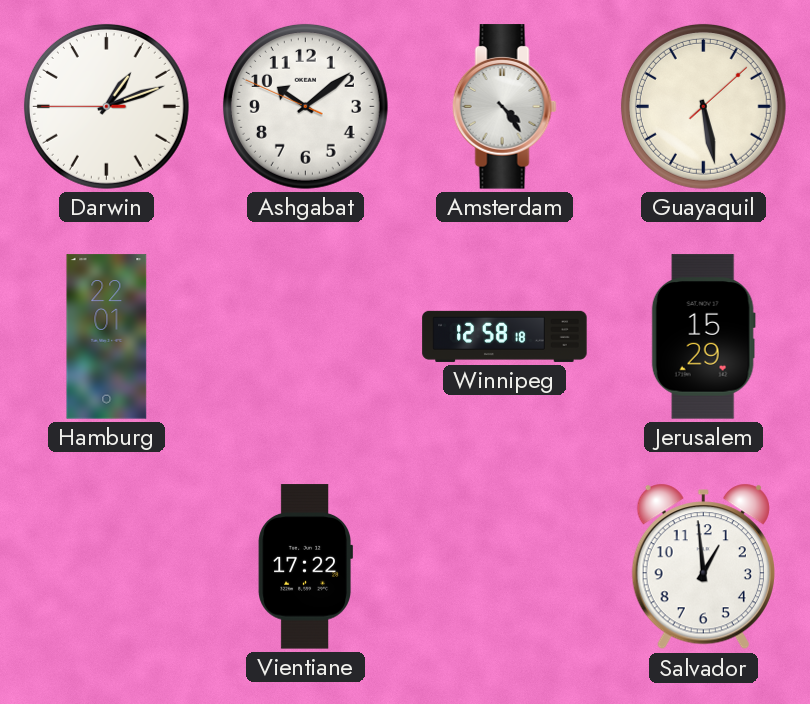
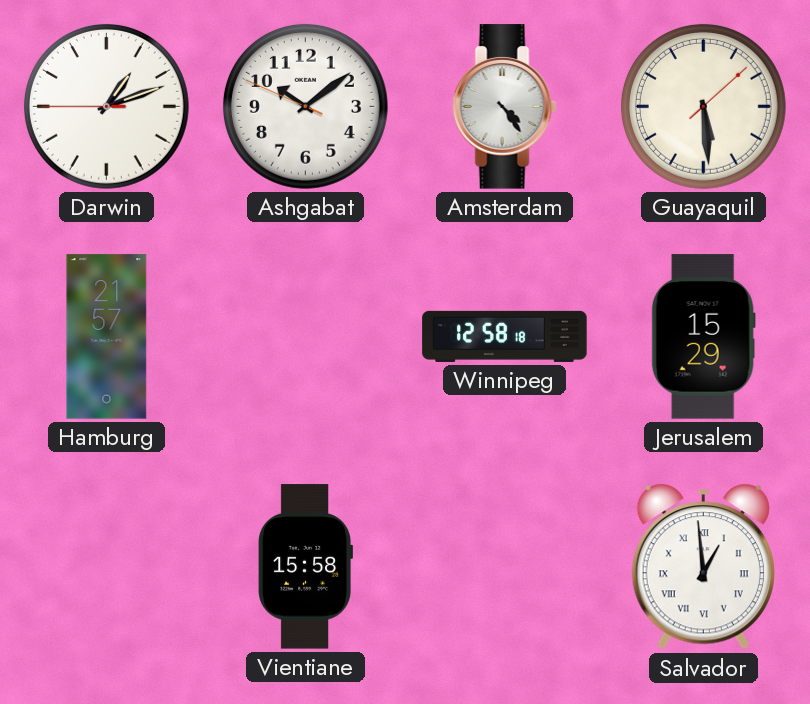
Guayaquil: 5:28 -> 5:29
Hamburg: 22:01 -> 21:57
Vientiane: 17:22 -> 15:58
Salvador numerals: Arabic -> Roman
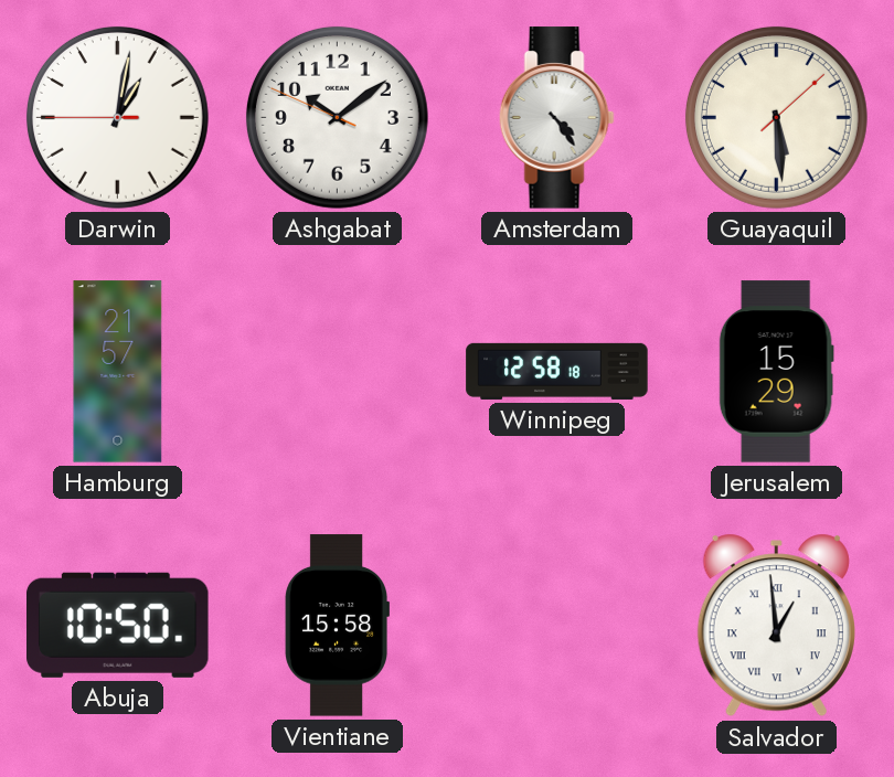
Darwin: 1:11 -> 1:01
Abuja: none -> 10:50
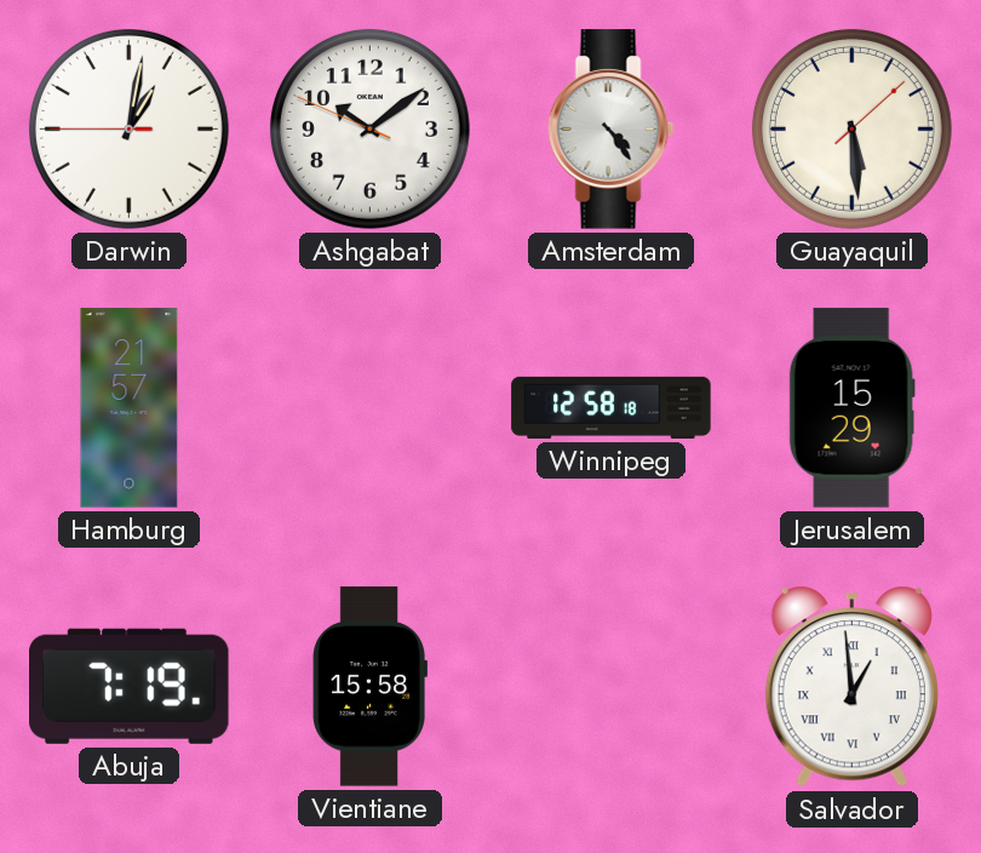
Abuja: 10:50 -> 7:19
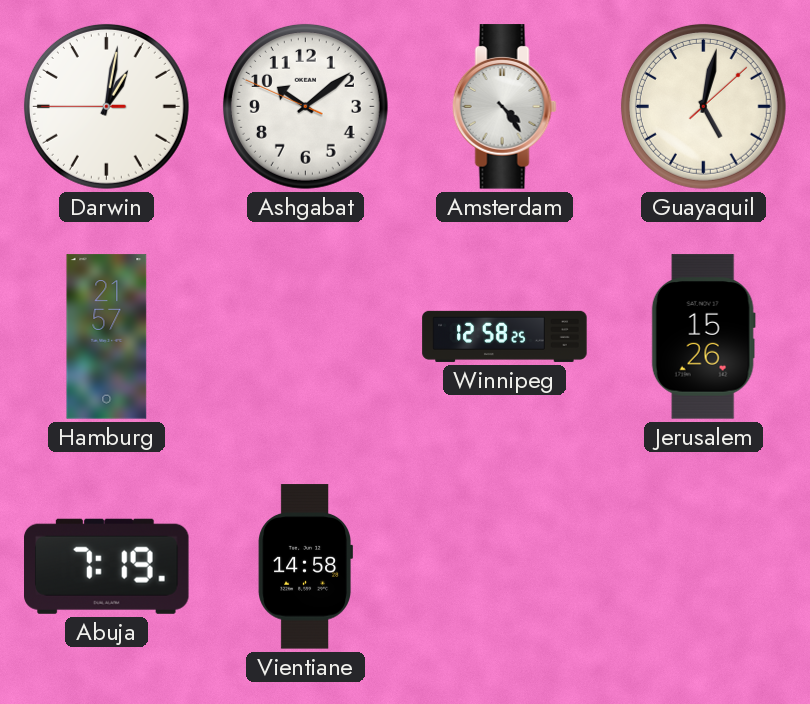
Guayaquil: 5:29 -> 5:02
Winnipeg: 12:58:18 -> 12:58:25
Jerusalem: 15:29 -> 15:26
Vientiane: 15:58 -> 14:58
Salvador: 12:59 -> none
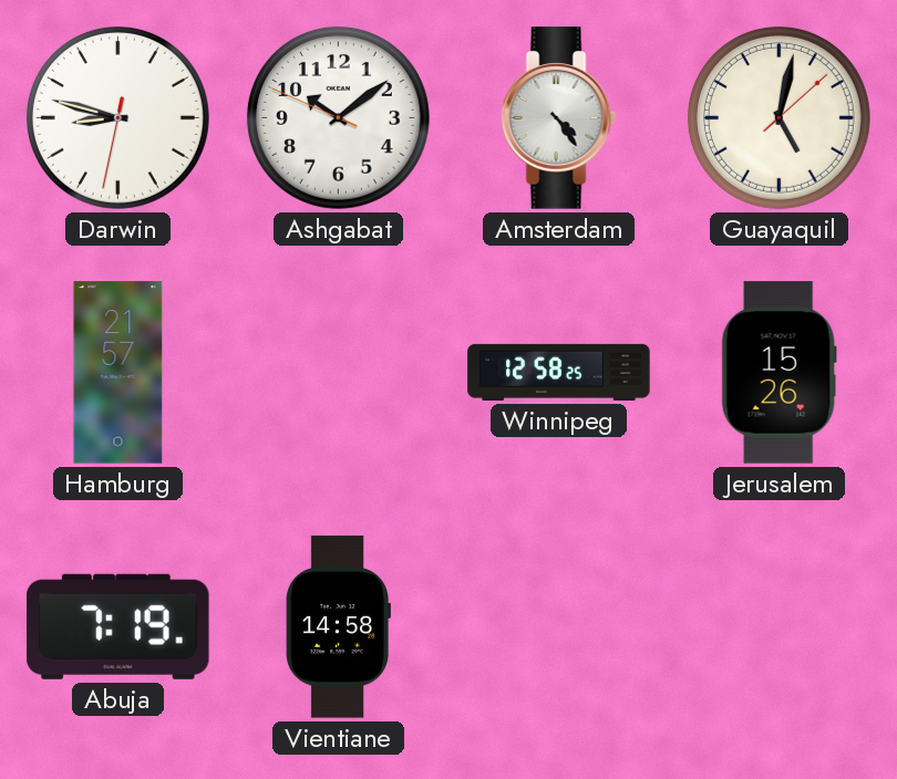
Darwin: 1:01 -> 8:47
